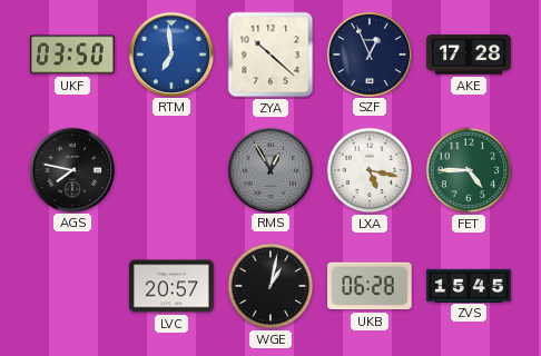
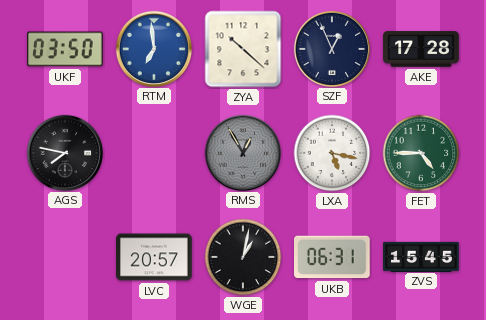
UKB: 06:28 -> 06:31
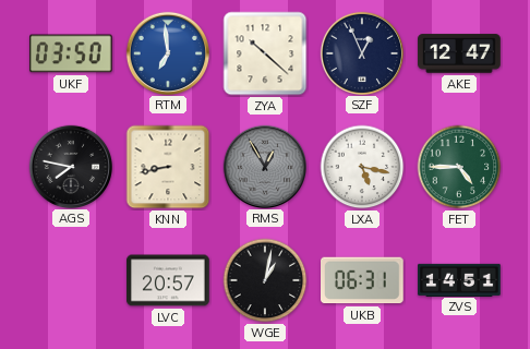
AKE: 17:28 -> 12:47
KNN: none -> 8:43
ZVS: 15:45 -> 14:51
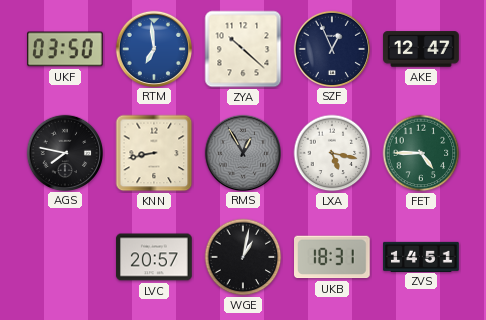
UKB: 06:31 -> 18:31
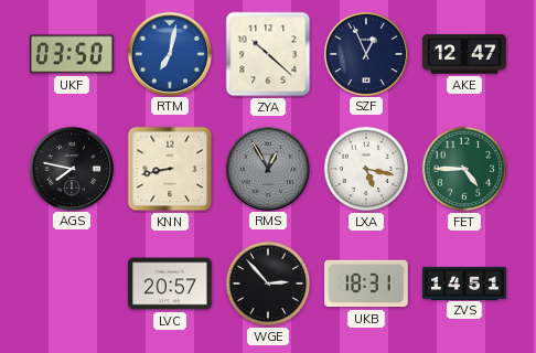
RTM: 6:59 -> 7:02
WGE: 1:02 -> 2:53
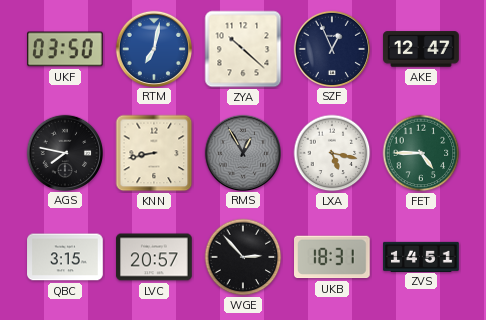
QBC: none -> 3:15
